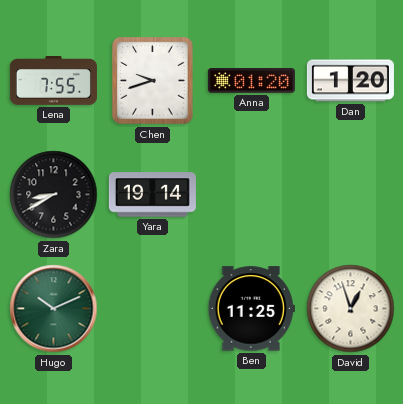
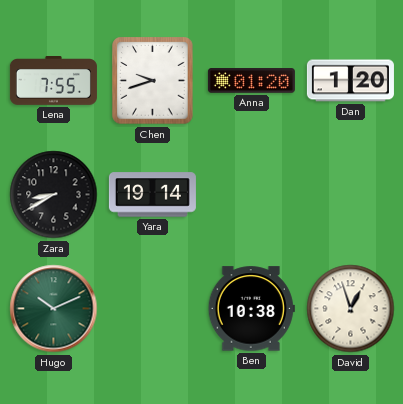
Ben: 11:25 -> 10:38
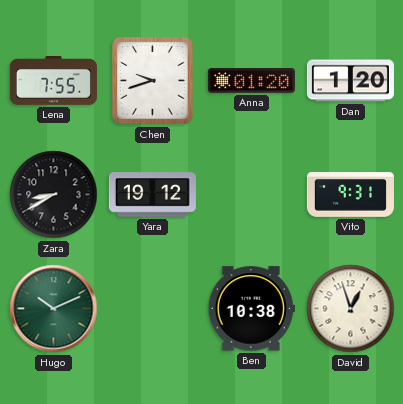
Yara: 19:14 -> 19:12
Vito: none -> 9:31
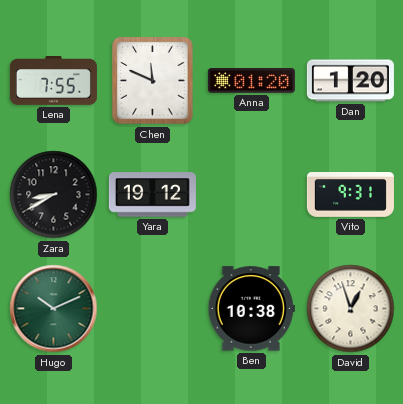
Chen: 9:42 -> 11:49
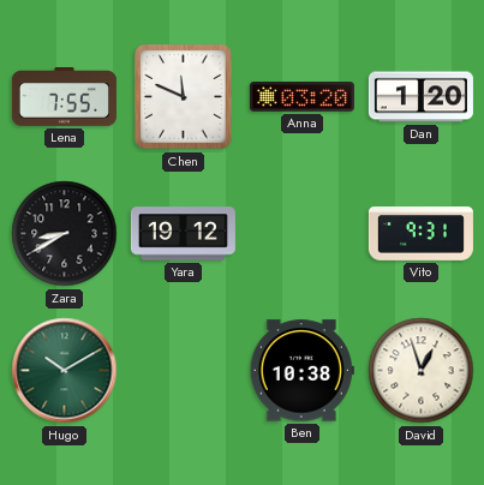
Anna: 01:20 -> 03:20
Hugo: 10:11 -> 10:10
